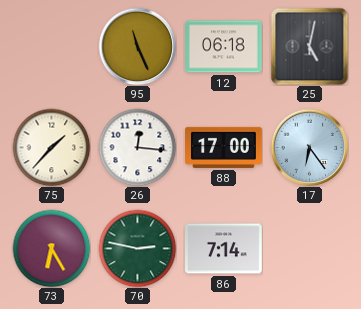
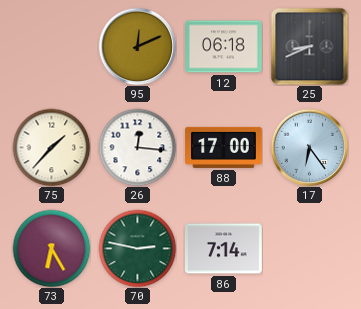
95: 11:26 -> 12:11
25: 5:02 -> 8:41
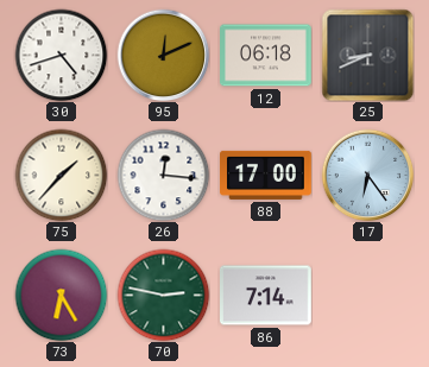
30: none -> 4:42
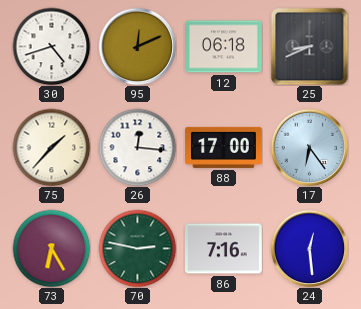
86: 7:14 -> 7:16
24: none -> 12:29
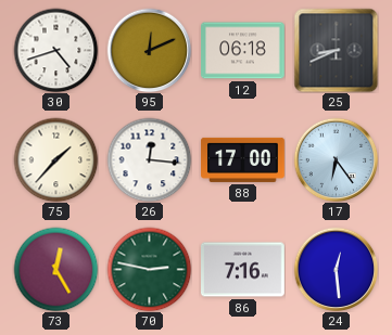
73: 6:25 -> 12:25
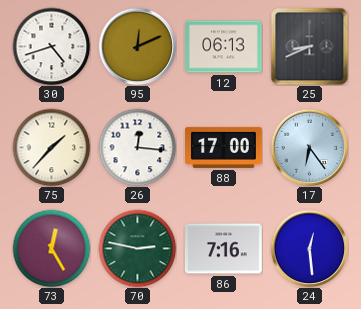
12: 06:18 -> 06:13
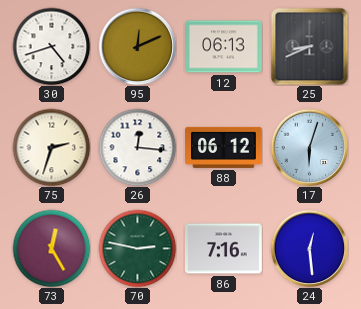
75: 1:37 -> 2:33
88: 17:00 -> 06:12
17: 6:24 -> 6:03
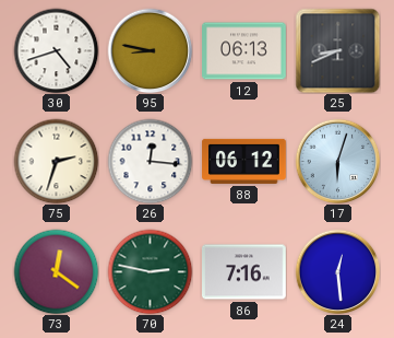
95: 12:11 -> 8:47
73: 12:25 -> 12:21
